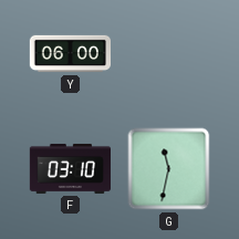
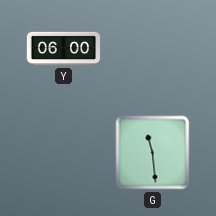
F: 03:10 -> none
G: 11:32 -> 11:29
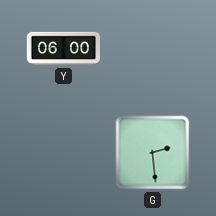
G: 11:29 -> 2:29
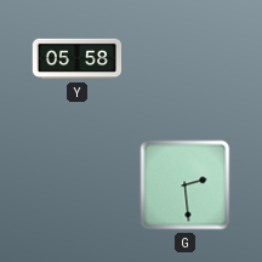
Y: 06:00 -> 05:58
